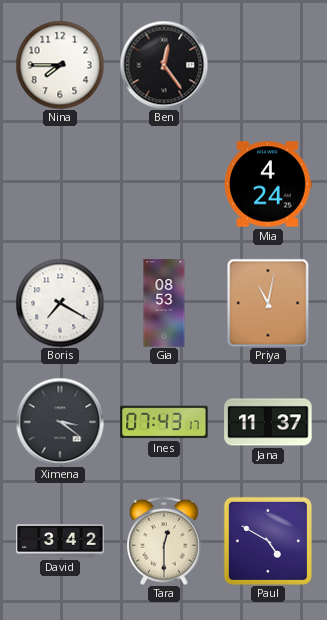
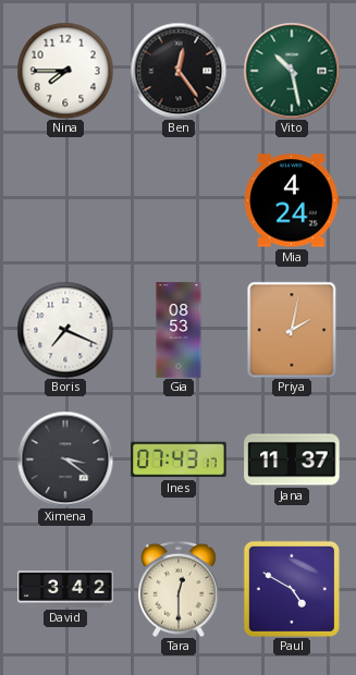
Vito: none -> 10:28
Boris: 7:20 -> 7:19
Priya: 11:02 -> 2:02
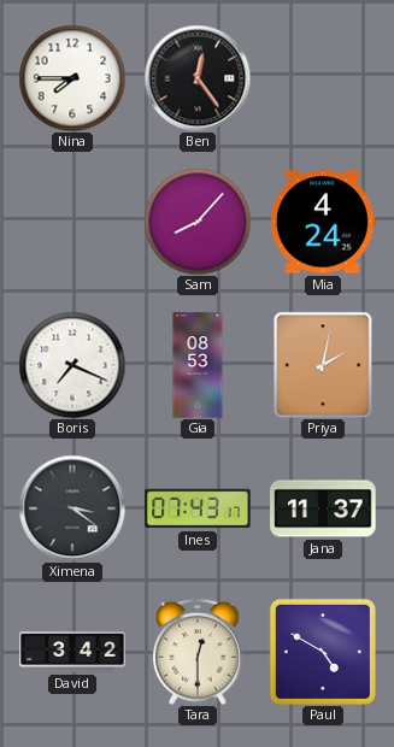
Vito: 10:28 -> none
Sam: none -> 8:07
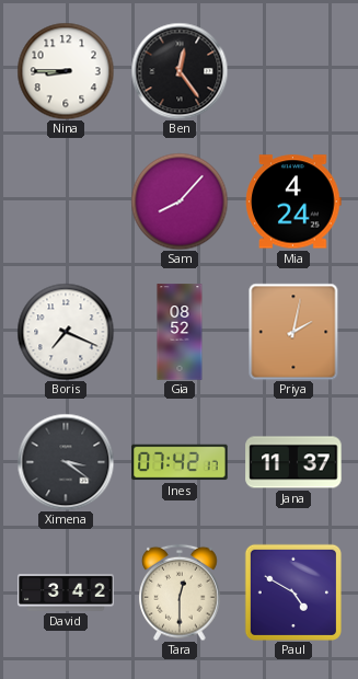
Nina: 7:45 -> 8:45
Gia: 08:53 -> 08:52
Ines: 07:43 -> 07:42
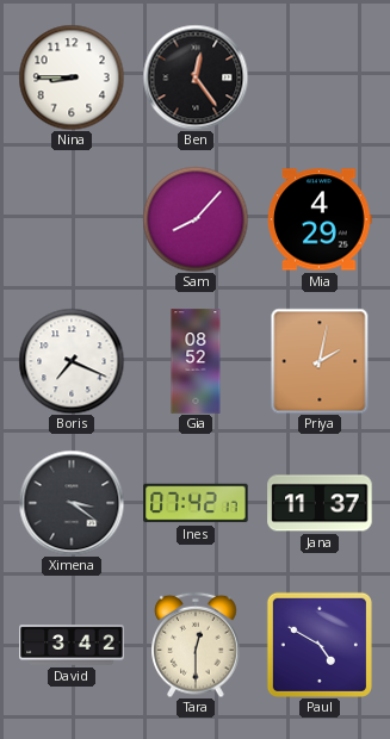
Mia: 4:24 -> 4:29
